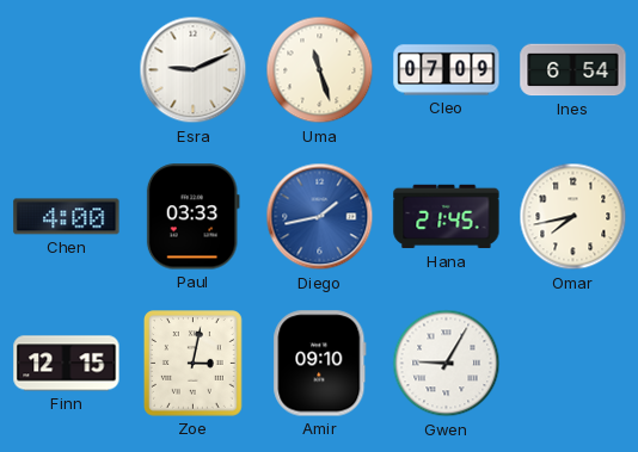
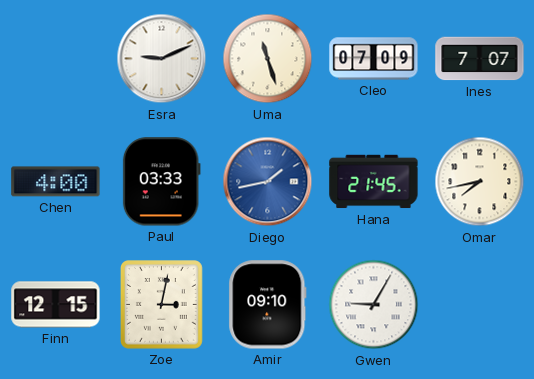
Ines: 6:54 -> 7:07
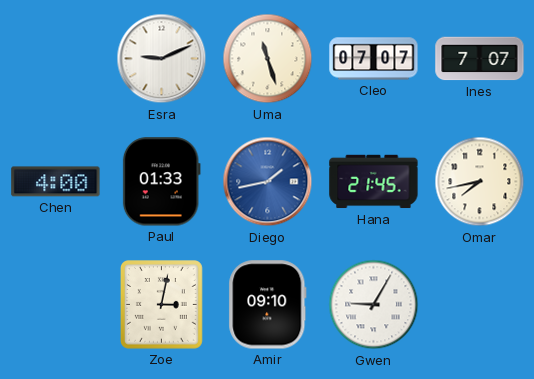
Cleo: 07:09 -> 07:07
Paul: 03:33 -> 01:33
Finn: 12:15 -> none
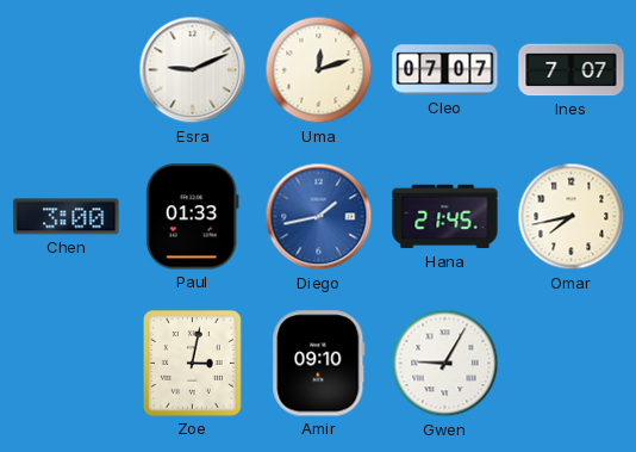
Uma: 11:27 -> 12:12
Chen: 4:00 -> 3:00
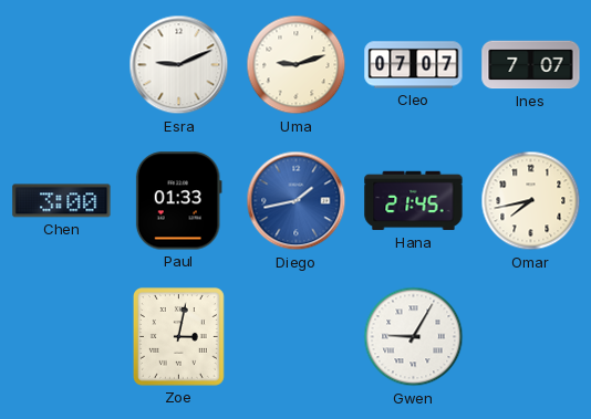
Uma: 12:12 -> 9:12
Amir: 09:10 -> none
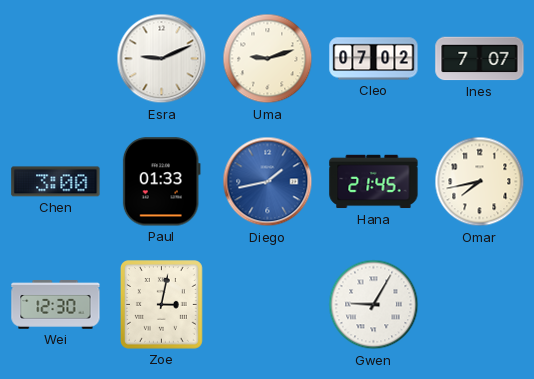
Cleo: 07:07 -> 07:02
Wei: none -> 12:30
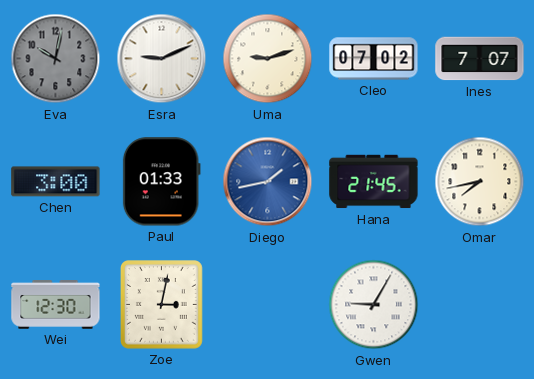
Eva: none -> 10:02
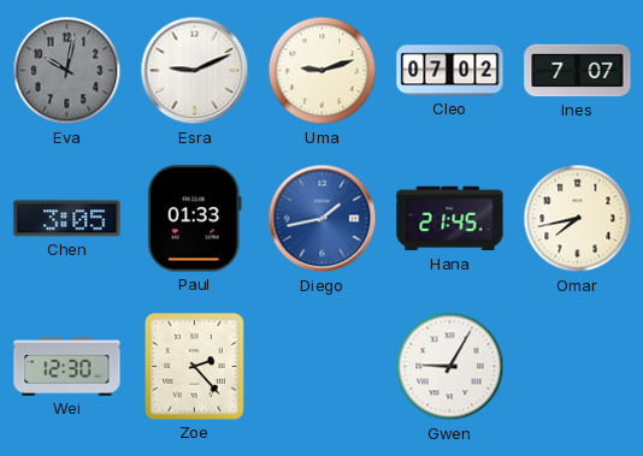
Chen: 3:00 -> 3:05
Zoe: 3:02 -> 2:23
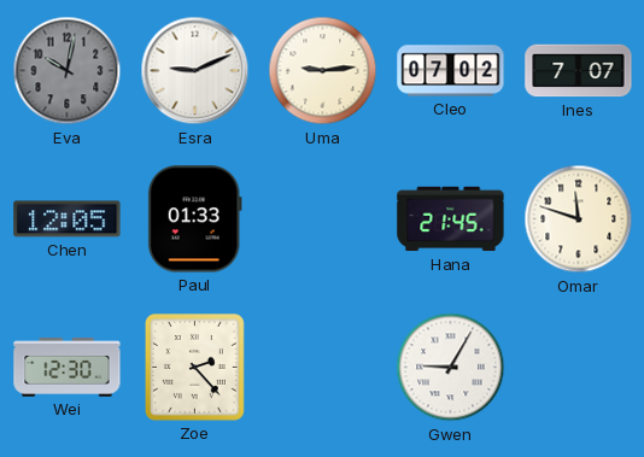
Uma: 9:12 -> 9:14
Chen: 3:05 -> 12:05
Diego: 1:43 -> none
Omar: 7:43 -> 11:48
